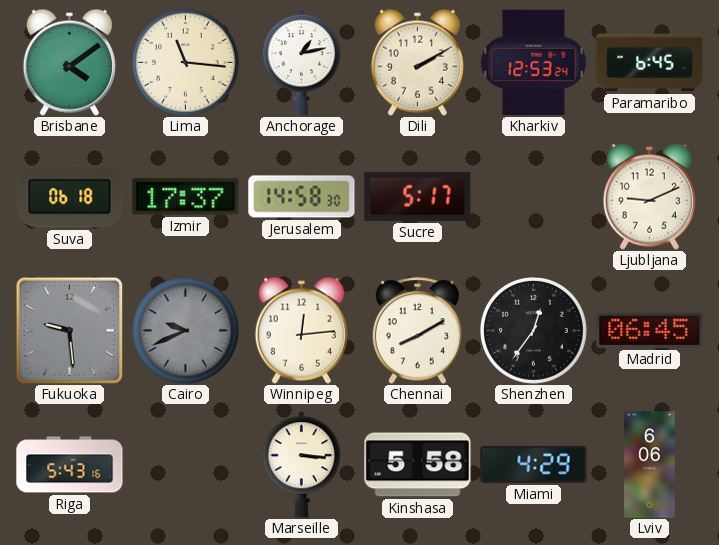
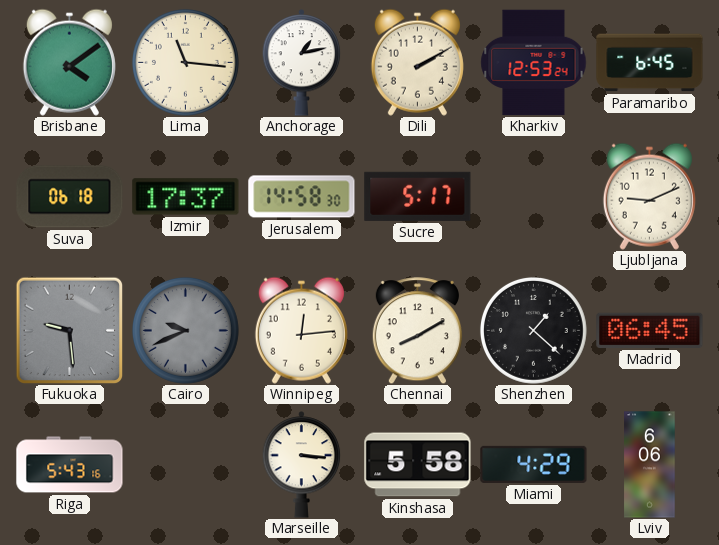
Shenzhen: 12:36 -> 1:22
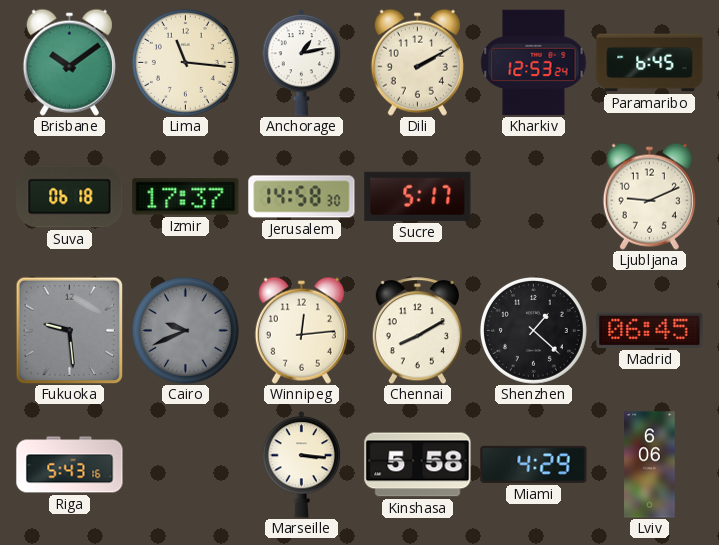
Brisbane: 4:09 -> 10:09
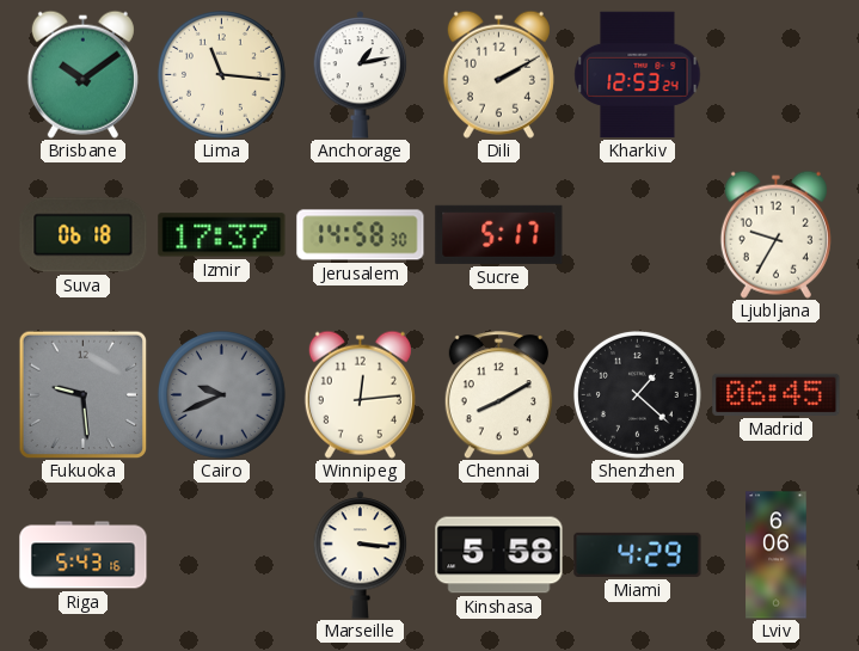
Paramaribo: 6:45 -> none
Ljubljana: 9:11 -> 9:35
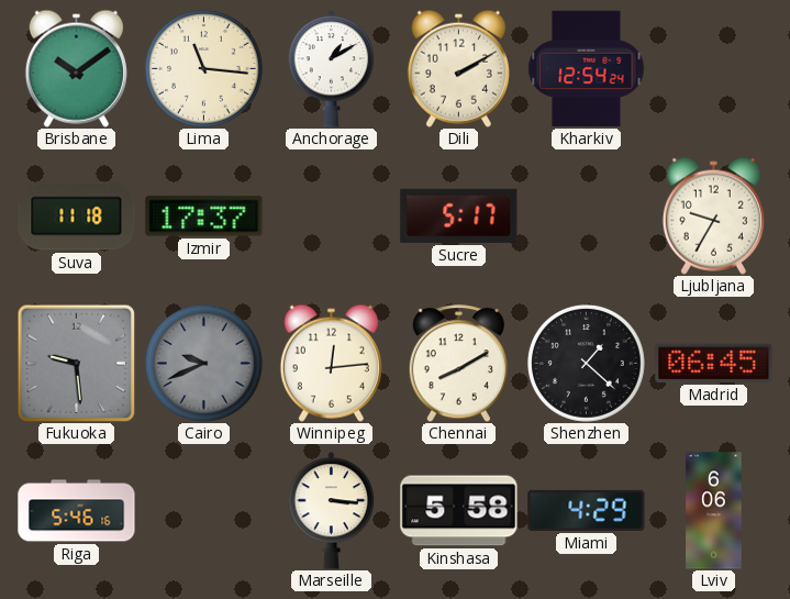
Anchorage: 1:13 -> 1:10
Kharkiv: 12:53 -> 12:54
Suva: 06:18 -> 11:18
Jerusalem: 14:58 -> none
Riga: 5:43 -> 5:46
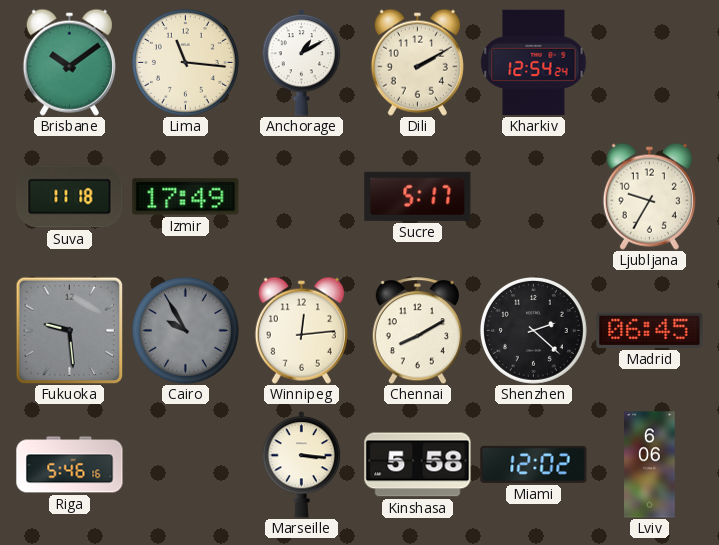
Izmir: 17:37 -> 17:49
Cairo: 9:41 -> 9:55
Shenzhen: 1:22 -> 2:22
Miami: 4:29 -> 12:02
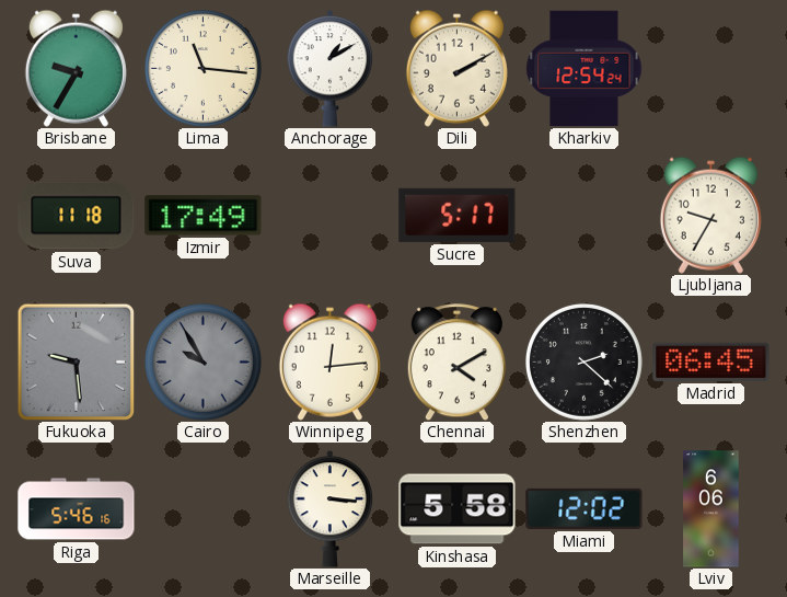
Brisbane: 10:09 -> 9:35
Chennai: 8:10 -> 4:10
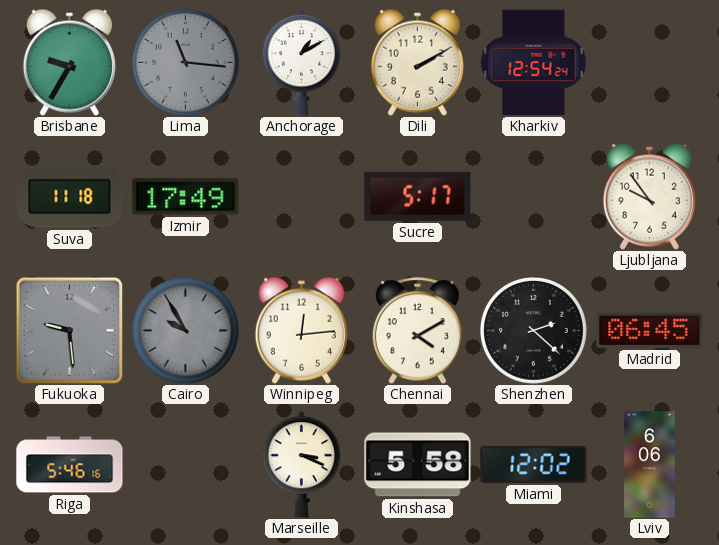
Lima dial: cream -> grey
Ljubljana: 9:35 -> 9:54
Marseille: 3:16 -> 3:19
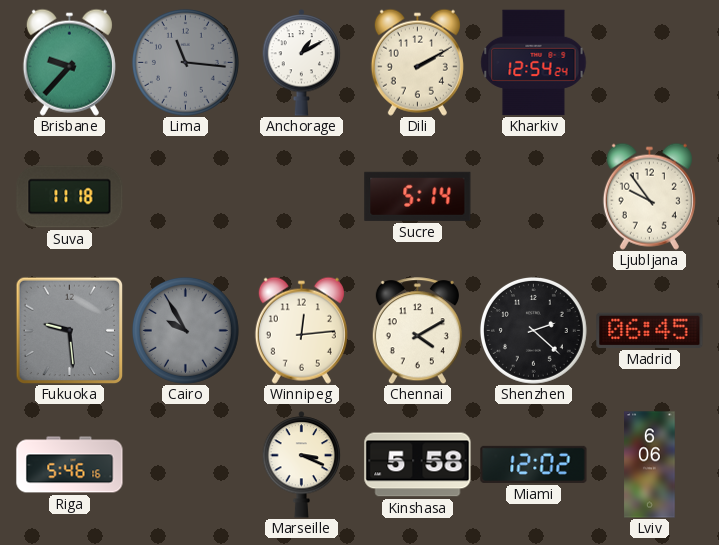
Brisbane: 9:35 -> 9:37
Izmir: 17:49 -> none
Sucre: 5:17 -> 5:14
